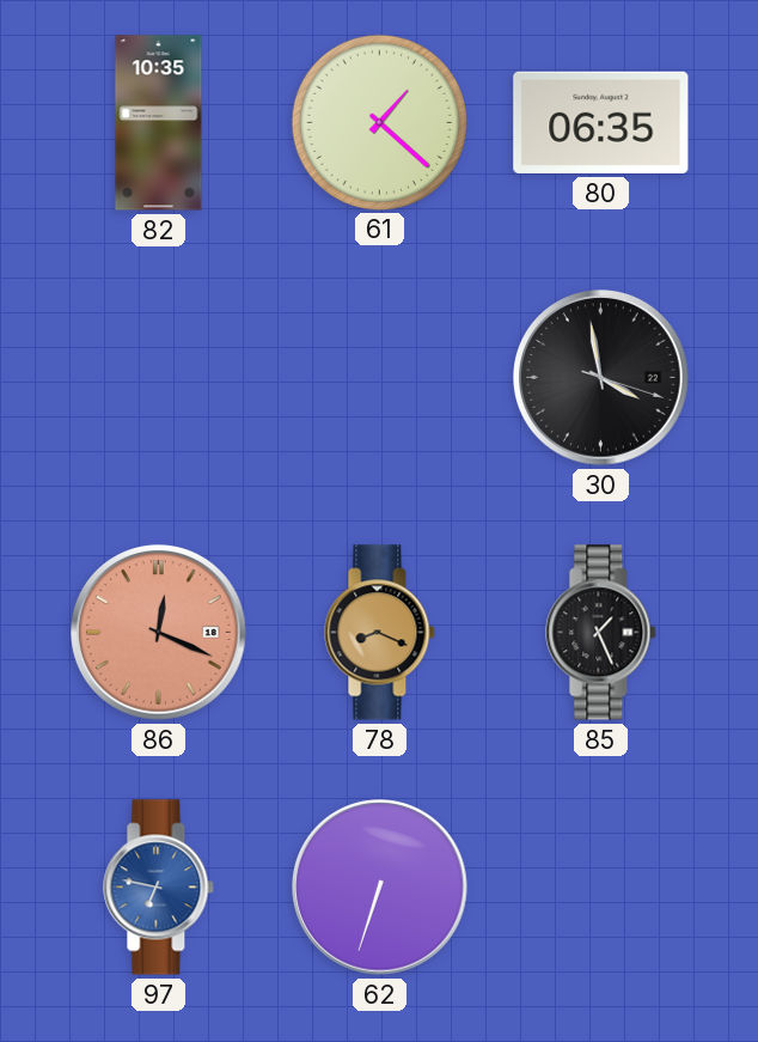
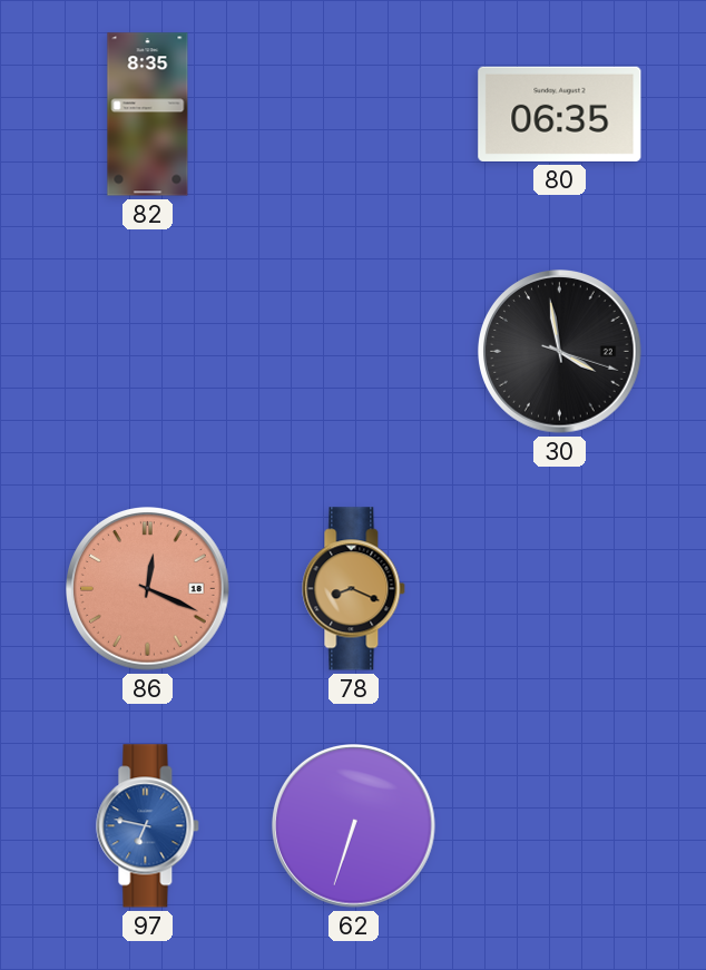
82: 10:35 -> 8:35
61: 1:22 -> none
85: 1:26 -> none
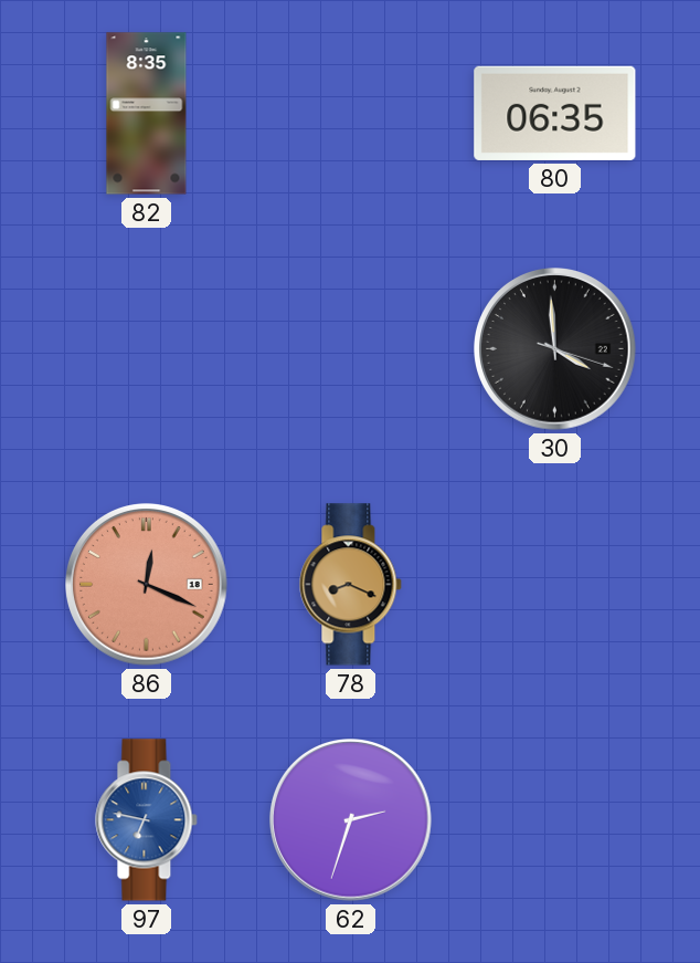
30: 3:58 -> 3:59
62: 6:33 -> 2:33
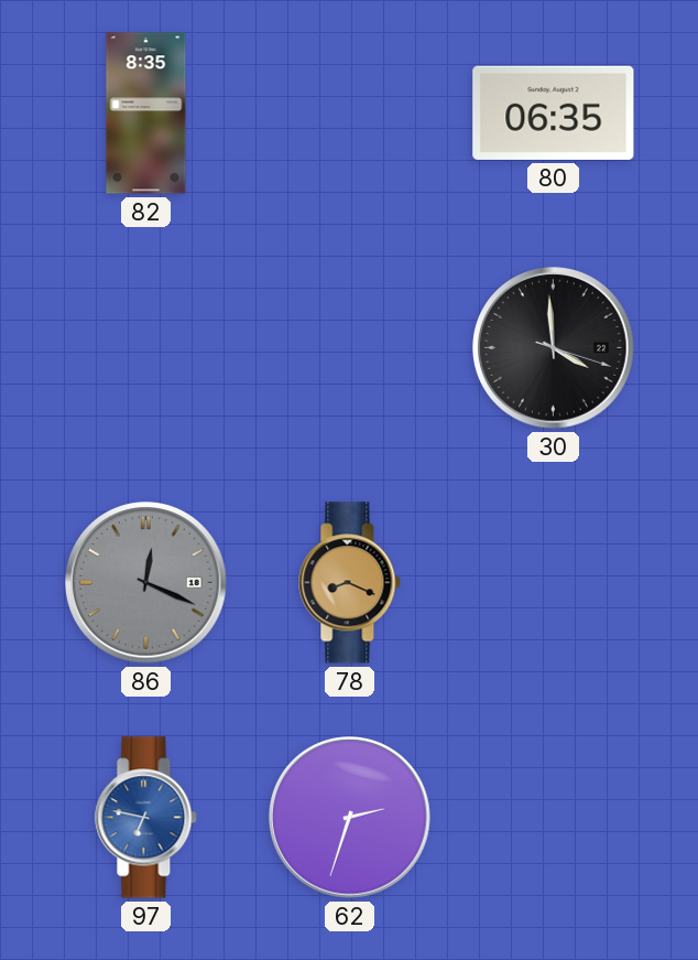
86 dial: salmon -> grey
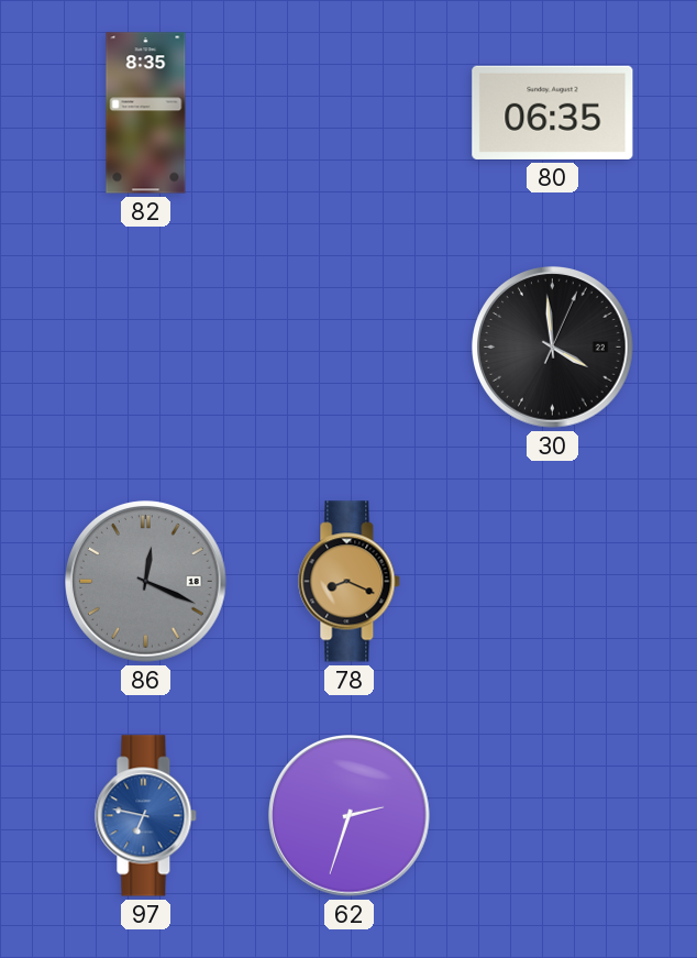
30: 3:59:18 -> 3:59:04
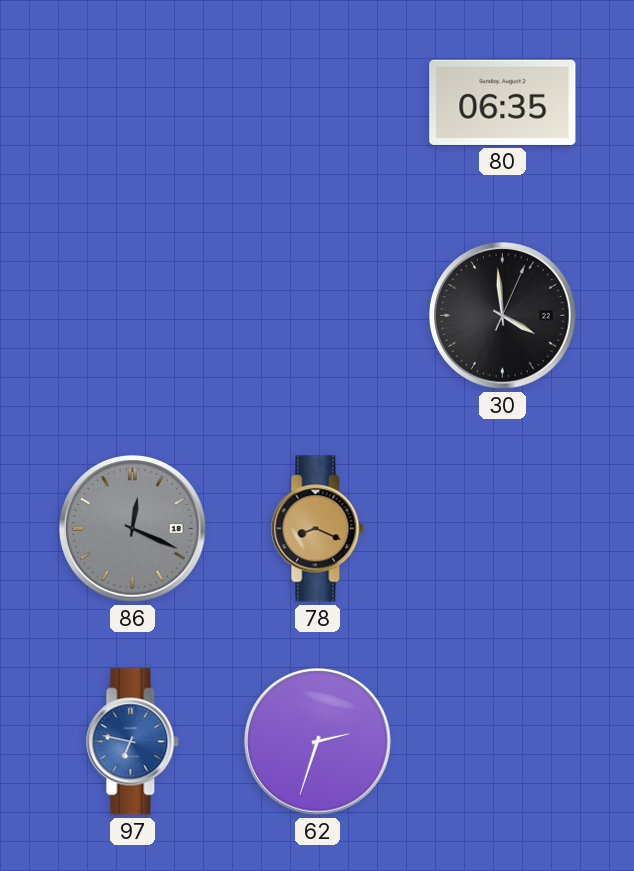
82: 8:35 -> none
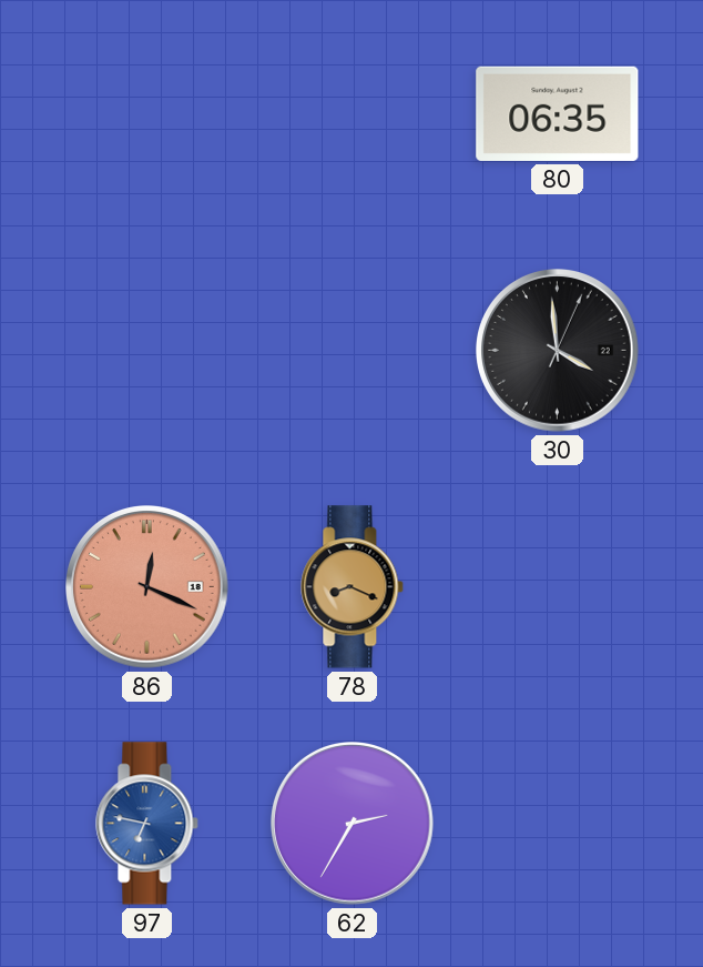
86 dial: grey -> salmon
62: 2:33 -> 2:35
